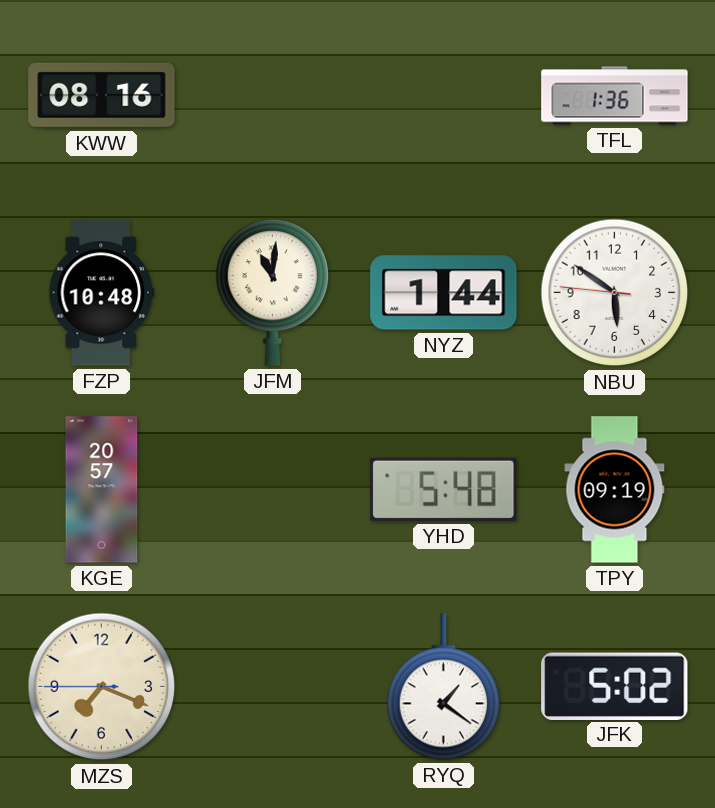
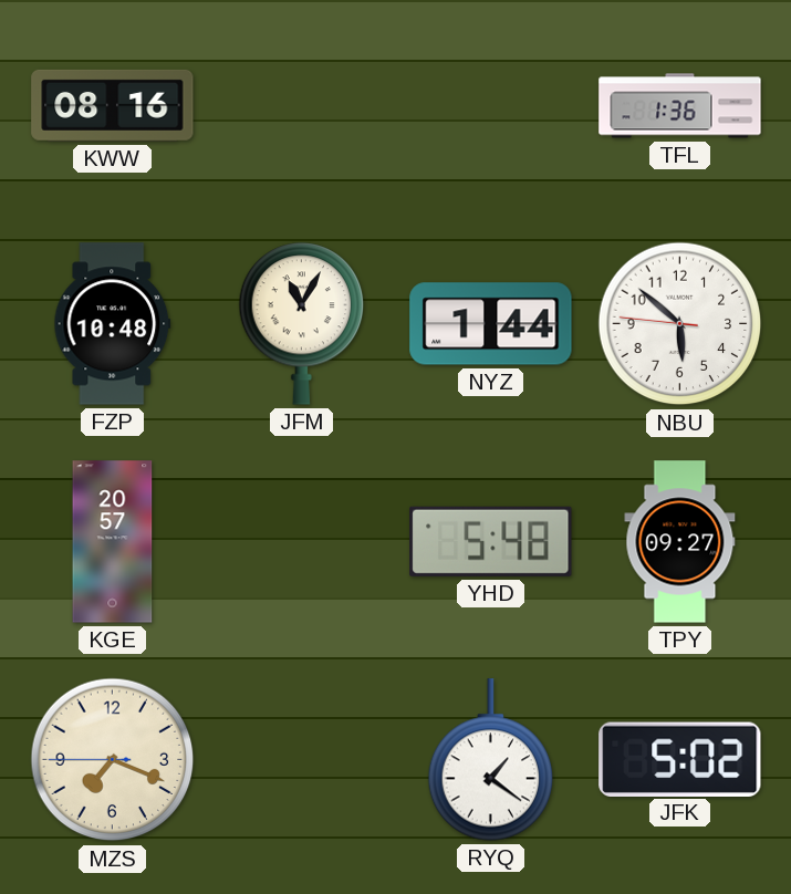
JFM: 11:01 -> 11:05
NBU: 5:50 -> 5:51
TPY: 09:19 -> 09:27
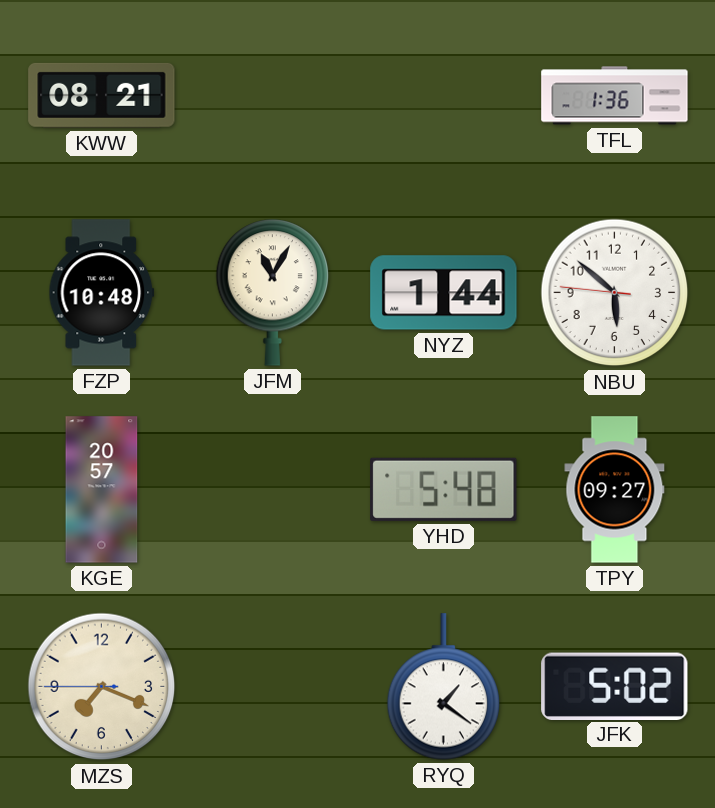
KWW: 08:16 -> 08:21
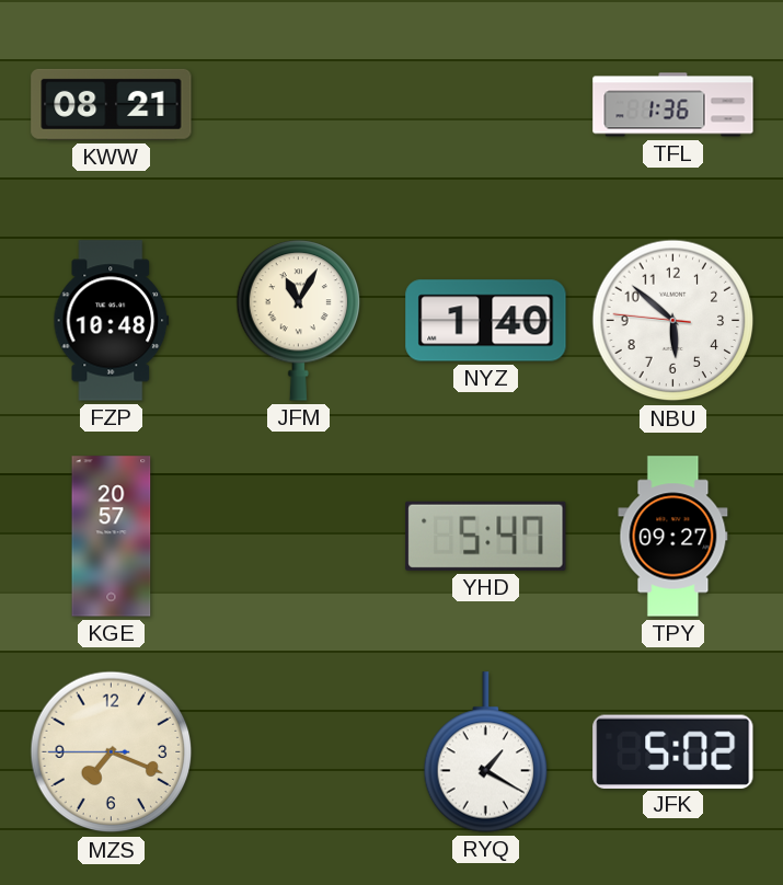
NYZ: 1:44 -> 1:40
YHD: 5:48 -> 5:47
RYQ: 1:21 -> 1:20
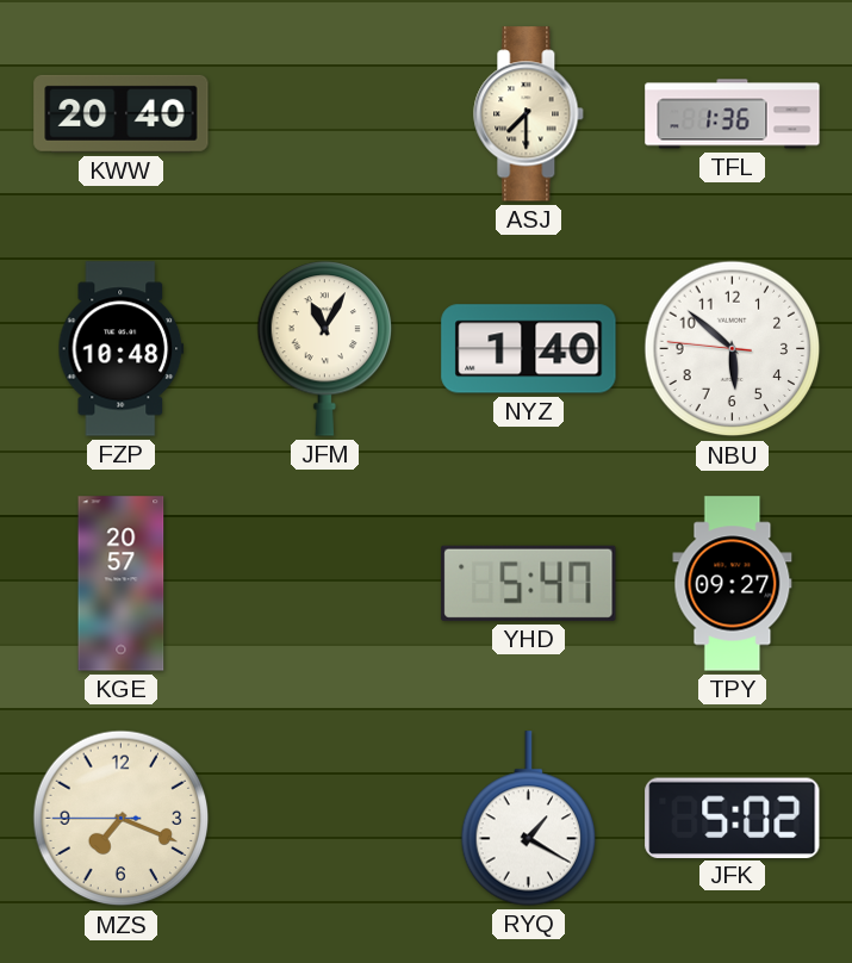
KWW: 08:21 -> 20:40
ASJ: none -> 7:30
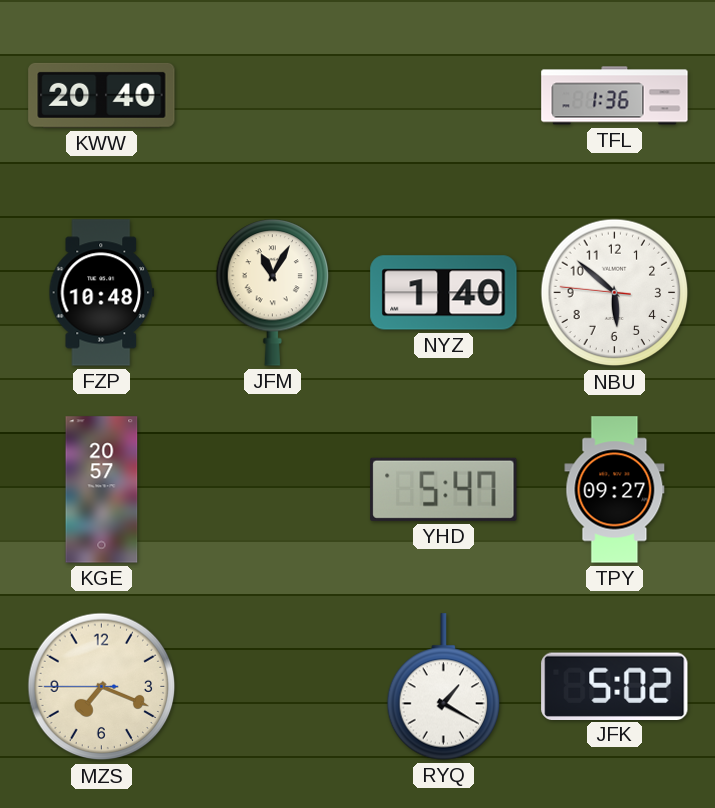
ASJ: 7:30 -> none
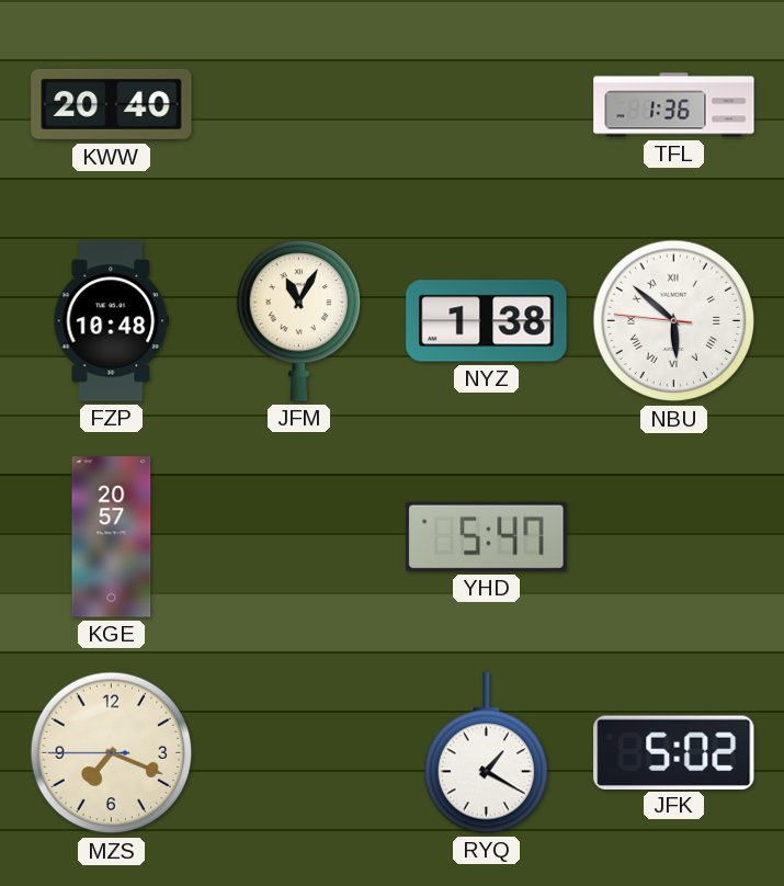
NYZ: 1:40 -> 1:38
NBU numerals: Arabic -> Roman
TPY: 09:27 -> none
